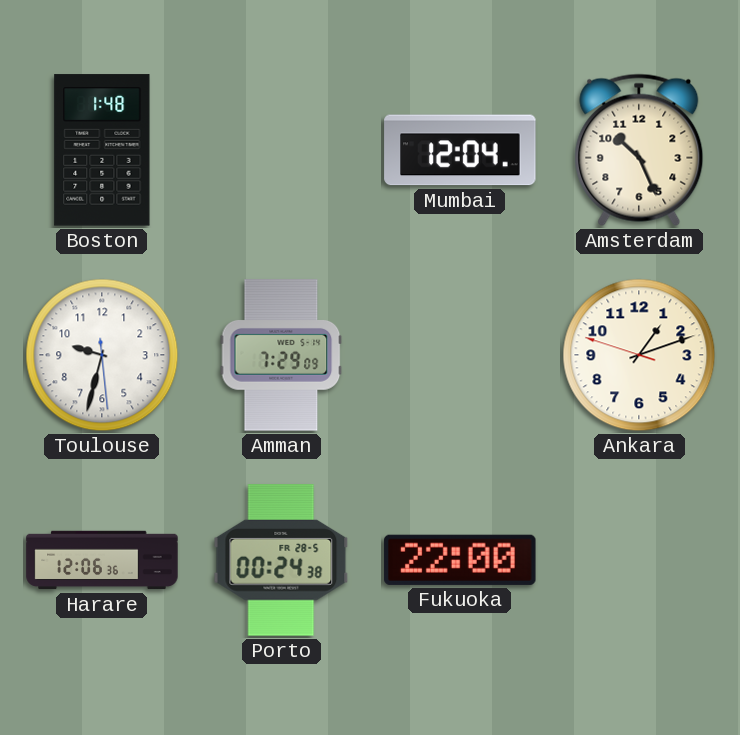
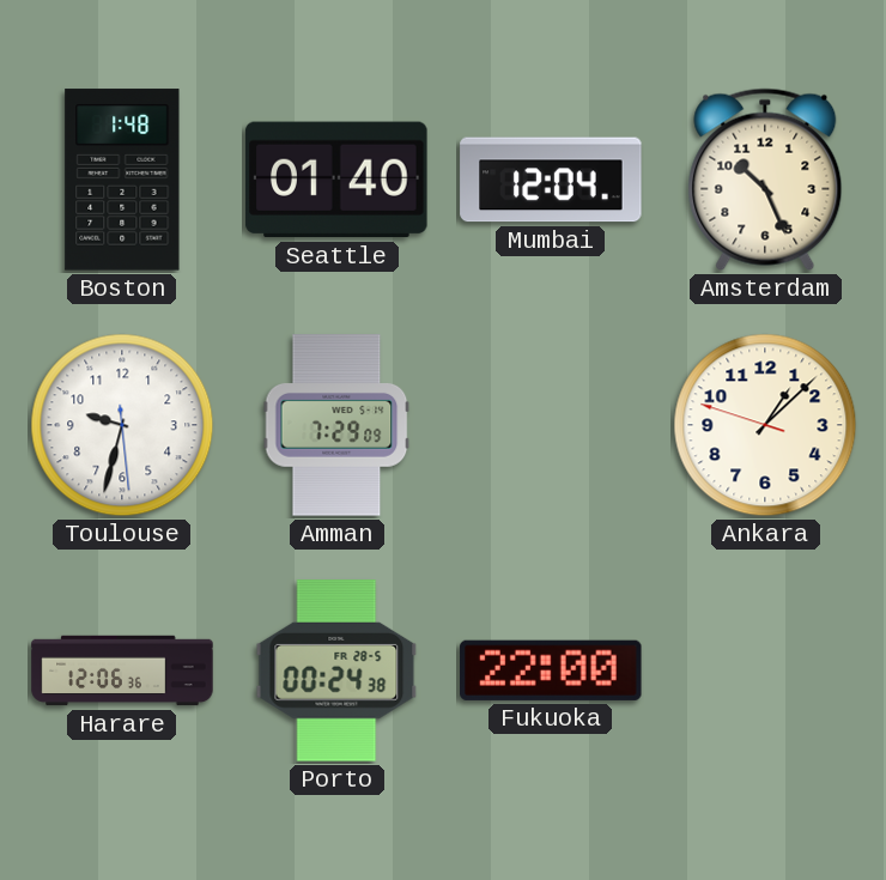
Seattle: none -> 01:40
Ankara: 1:11 -> 1:07
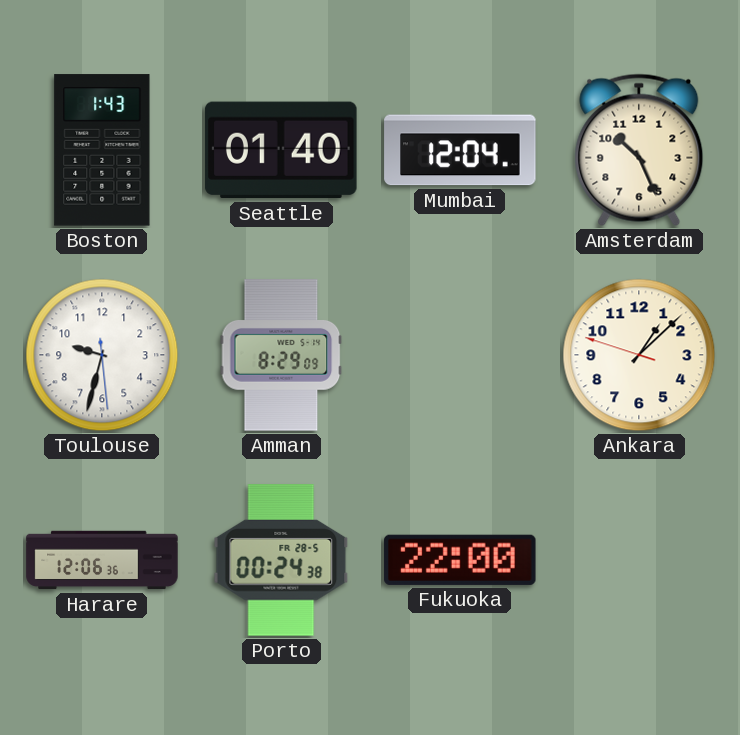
Boston: 1:48 -> 1:43
Amman: 7:29 -> 8:29
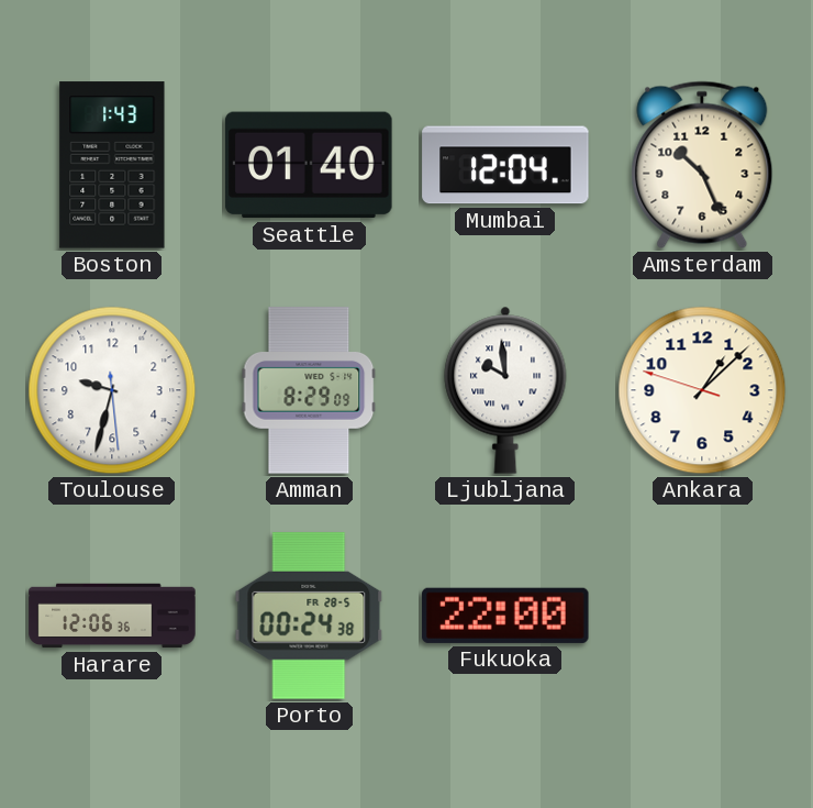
Ljubljana: none -> 9:59
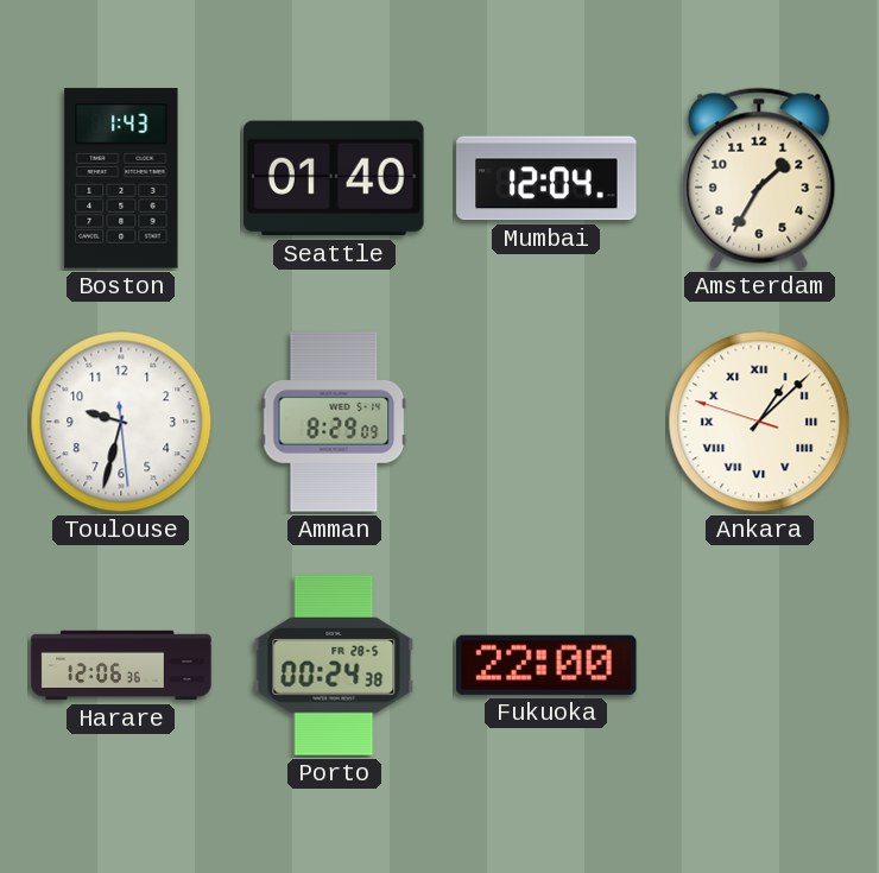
Amsterdam: 10:26 -> 1:35
Ljubljana: 9:59 -> none
Ankara numerals: Arabic -> Roman
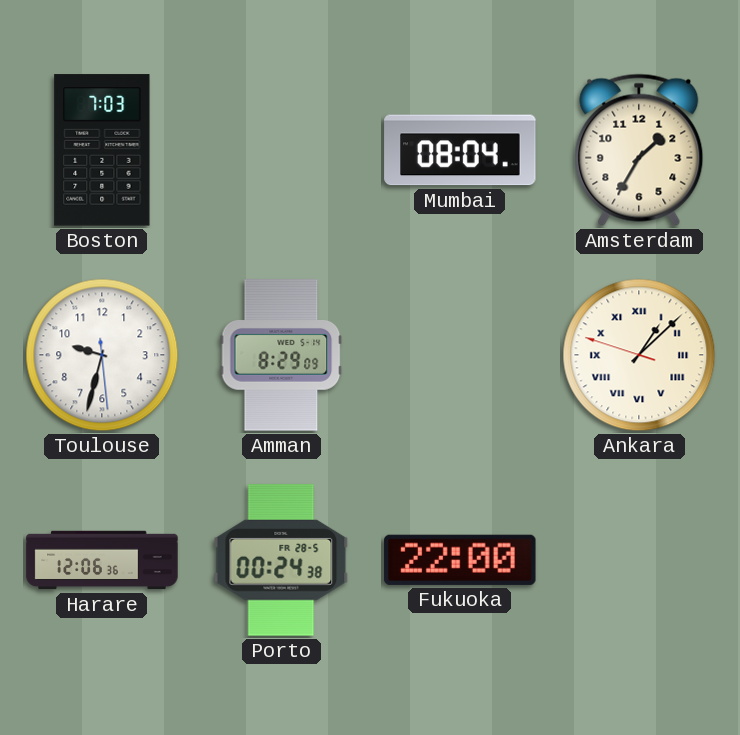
Boston: 1:43 -> 7:03
Seattle: 01:40 -> none
Mumbai: 12:04 -> 08:04
